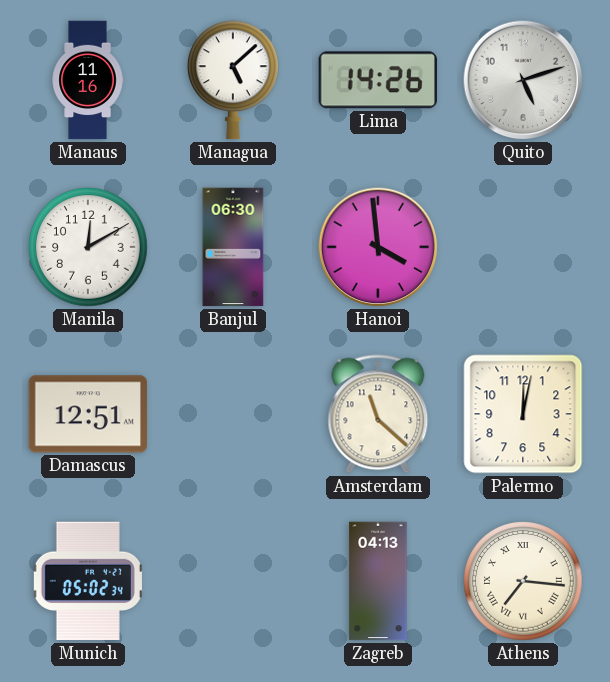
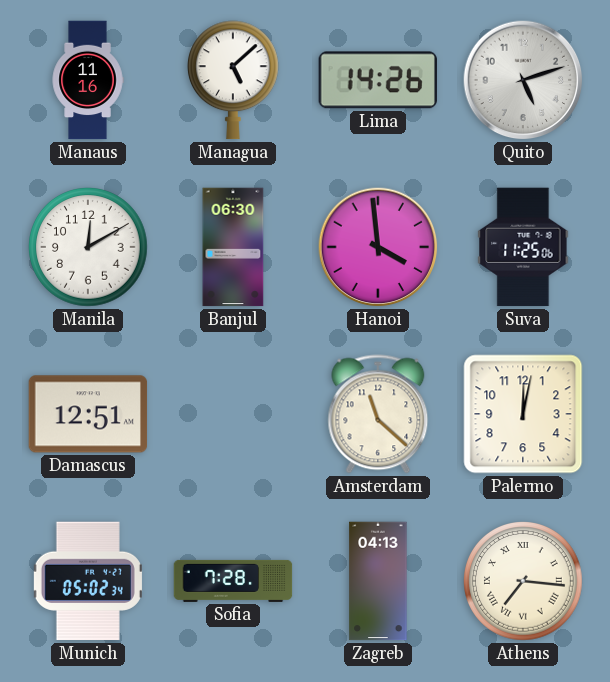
Suva: none -> 11:25
Sofia: none -> 7:28
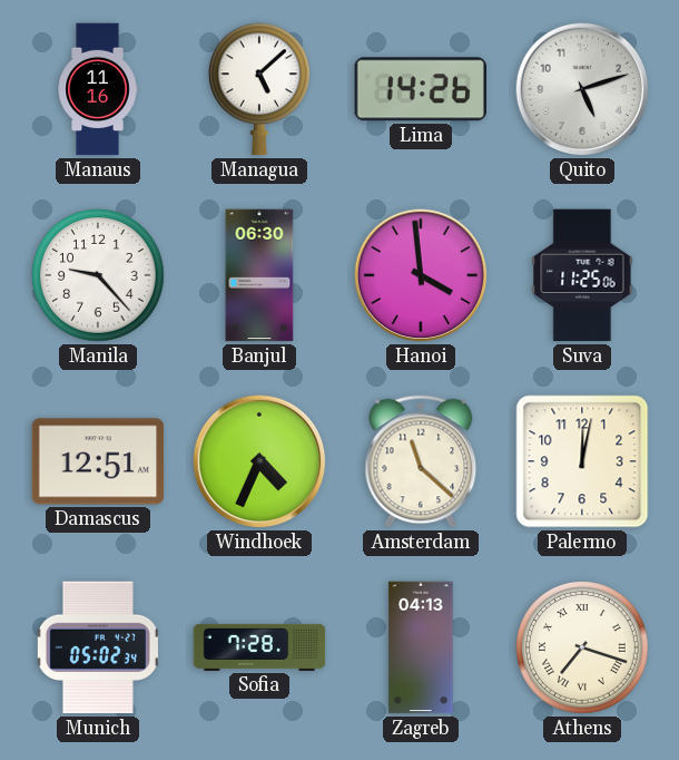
Manila: 12:10 -> 9:23
Windhoek: none -> 4:34
Athens: 7:16 -> 7:18
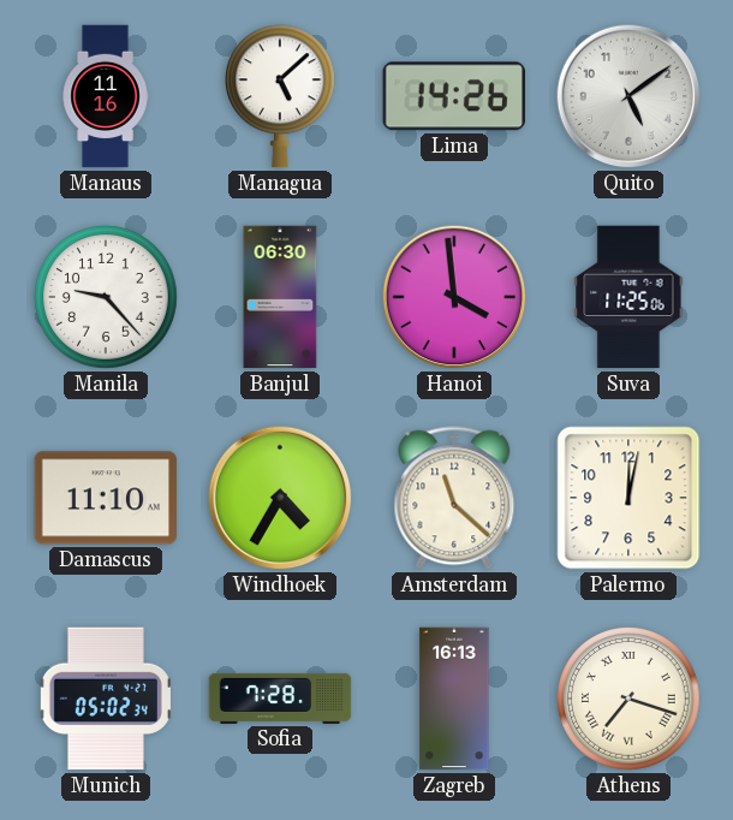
Quito: 5:12 -> 5:09
Damascus: 12:51 -> 11:10
Windhoek: 4:34 -> 4:35
Zagreb: 04:13 -> 16:13
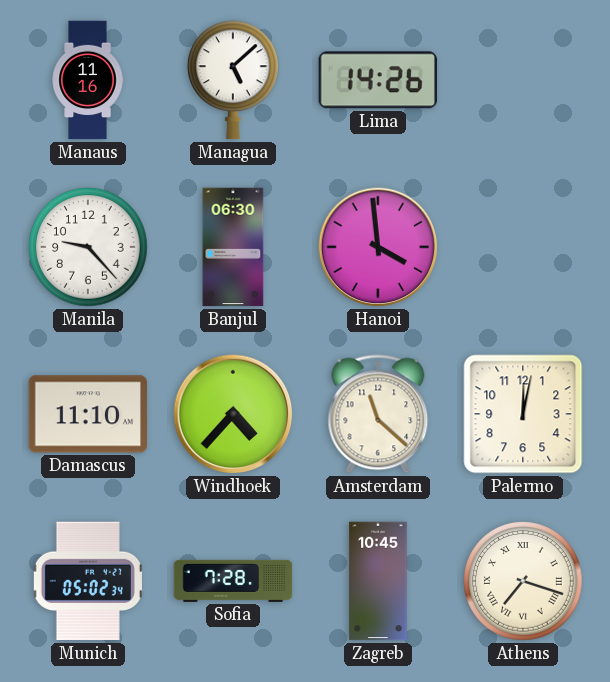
Quito: 5:09 -> none
Suva: 11:25 -> none
Windhoek: 4:35 -> 4:37
Zagreb: 16:13 -> 10:45
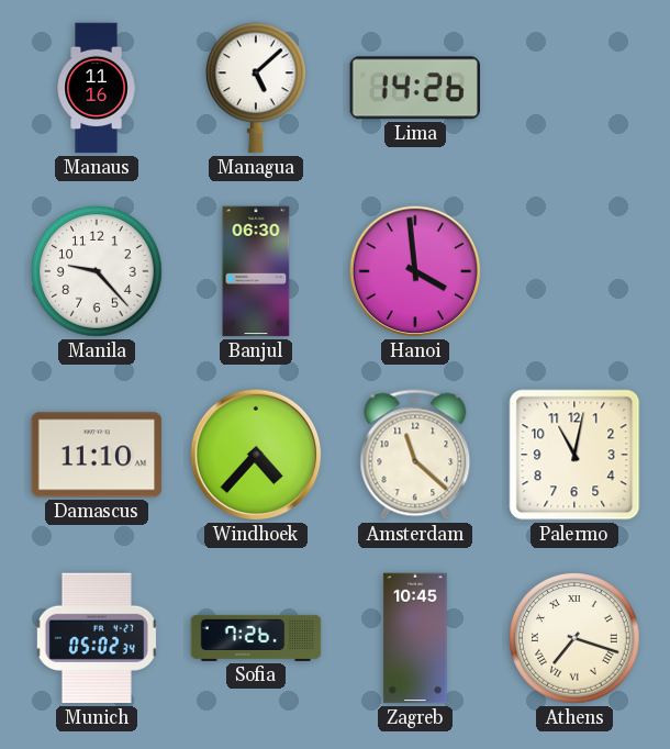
Palermo: 12:02 -> 11:02
Sofia: 7:28 -> 7:26
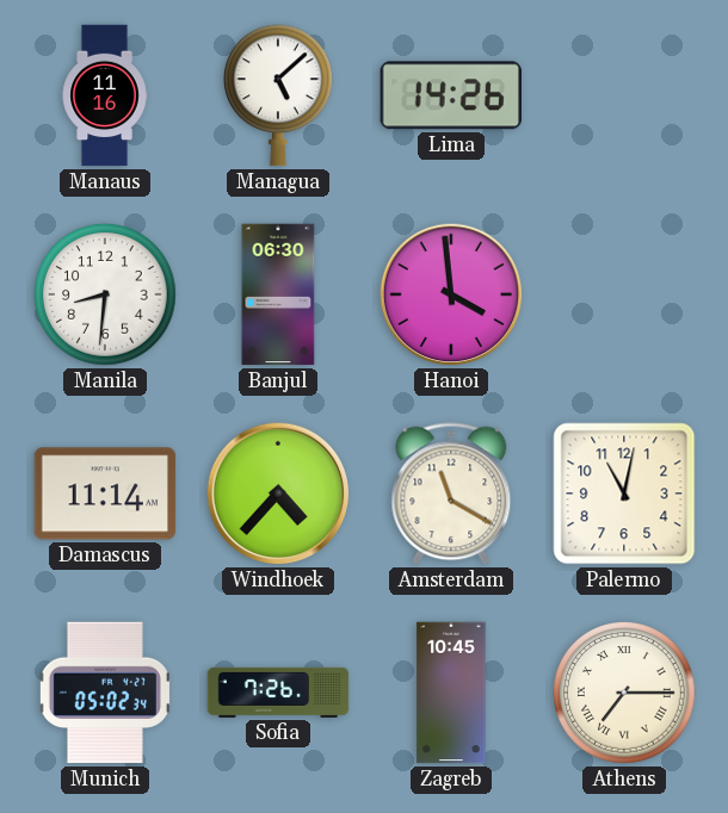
Manila: 9:23 -> 8:31
Damascus: 11:10 -> 11:14
Amsterdam: 11:22 -> 11:20
Athens: 7:18 -> 7:15
